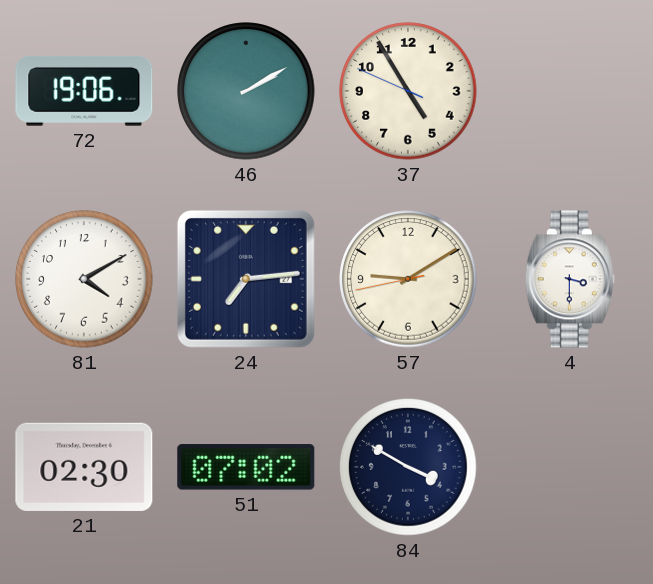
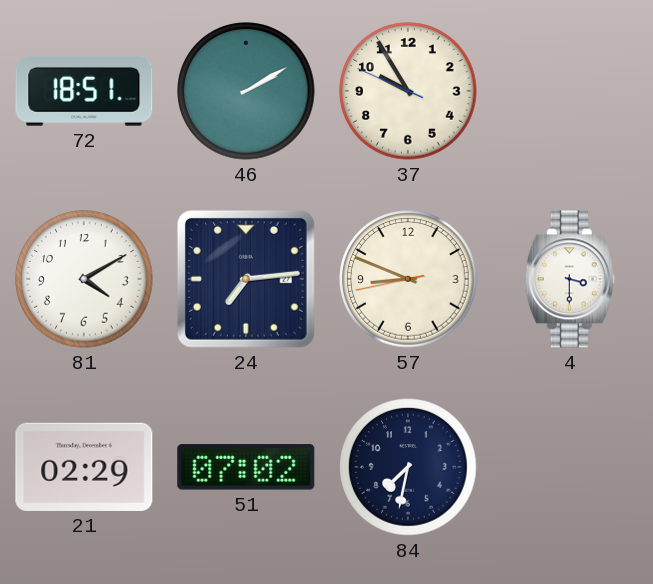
72: 19:06 -> 18:51
37: 4:54 -> 9:54
57: 9:09 -> 8:48
21: 02:30 -> 02:29
84: 3:50 -> 7:32
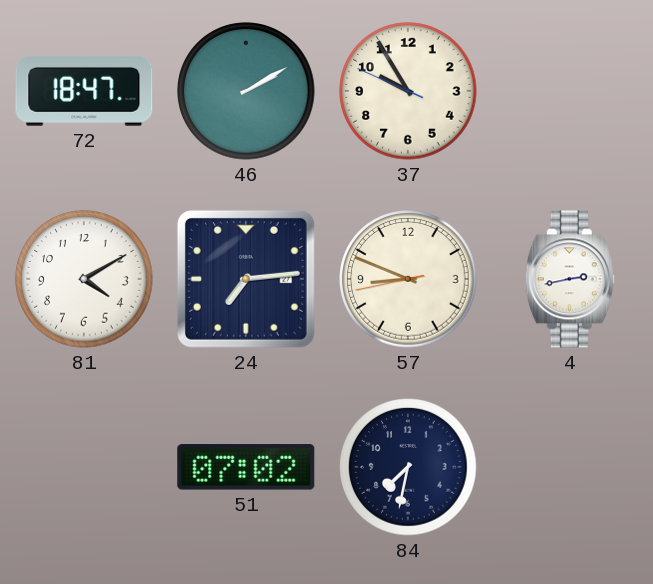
72: 18:51 -> 18:47
4: 3:30 -> 2:43
21: 02:29 -> none
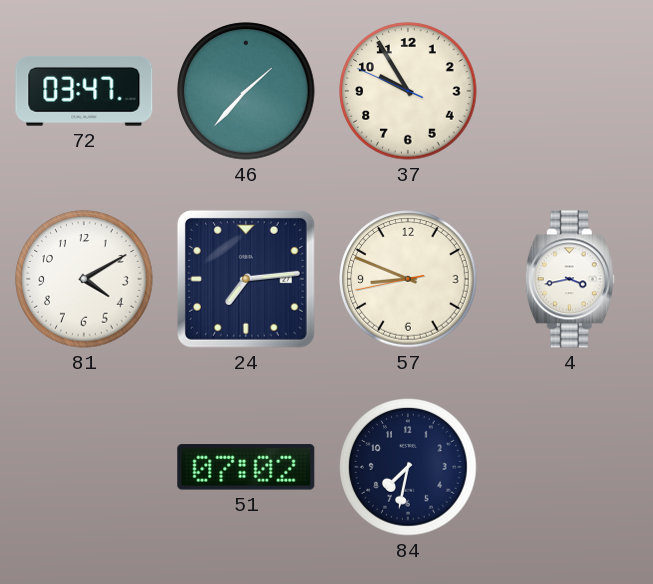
72: 18:47 -> 03:47
46: 2:10 -> 1:37
4: 2:43 -> 3:43
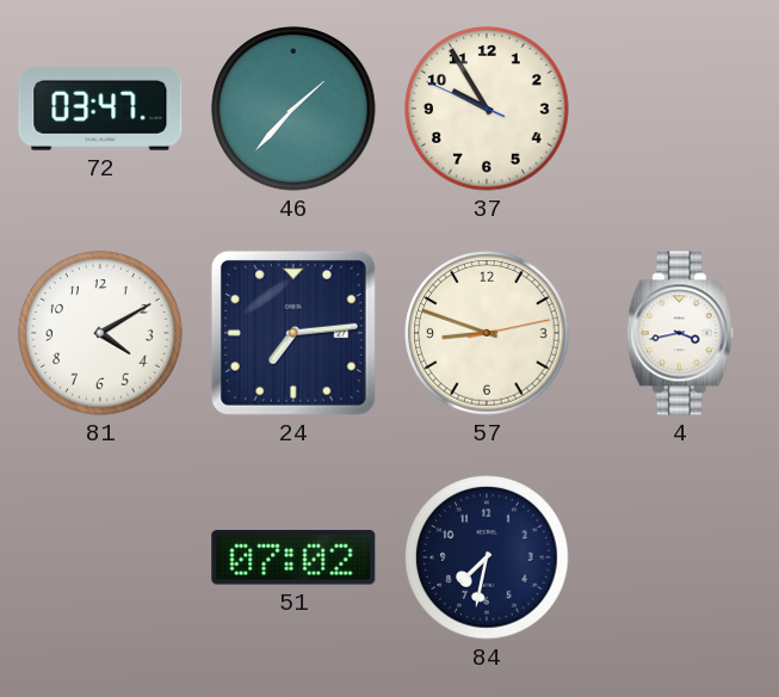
57: 8:48:43 -> 8:48:13
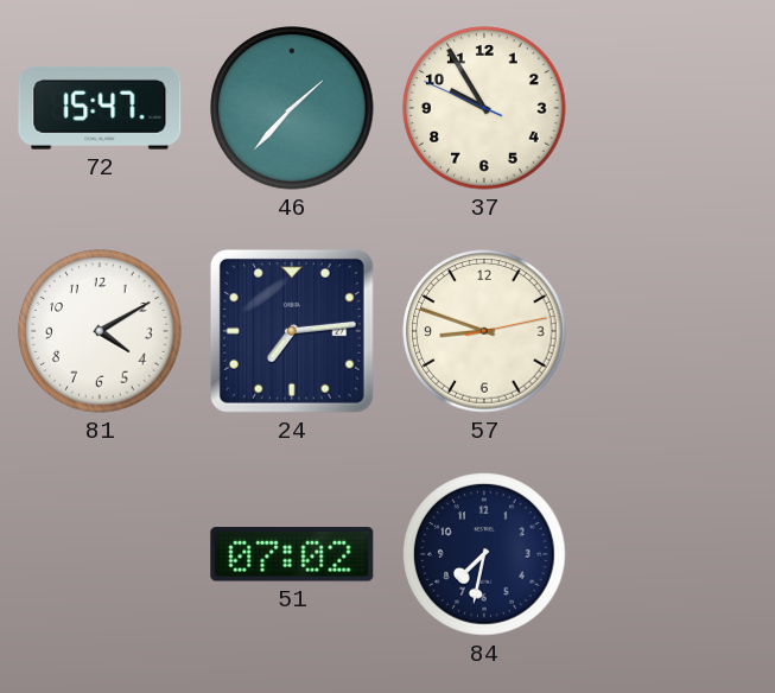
72: 03:47 -> 15:47
4: 3:43 -> none
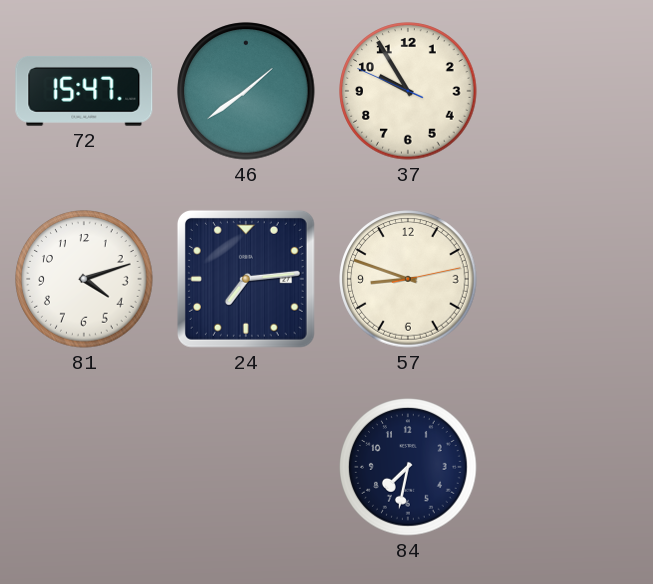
46: 1:37 -> 1:39
81: 4:10 -> 4:12
51: 07:02 -> none
